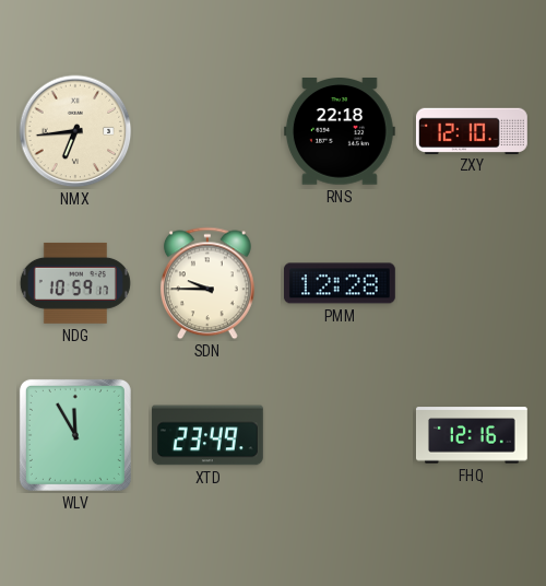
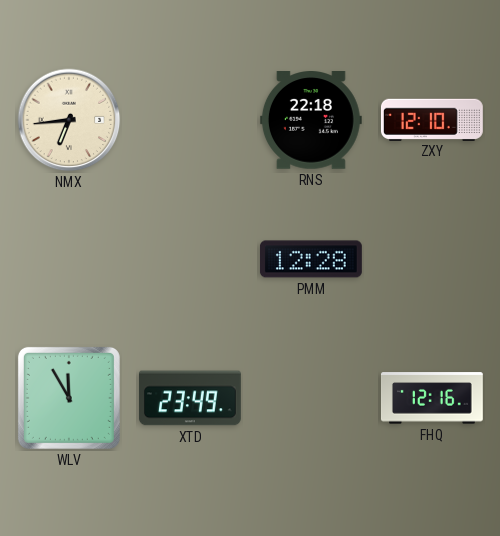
NDG: 10:59 -> none
SDN: 9:45 -> none
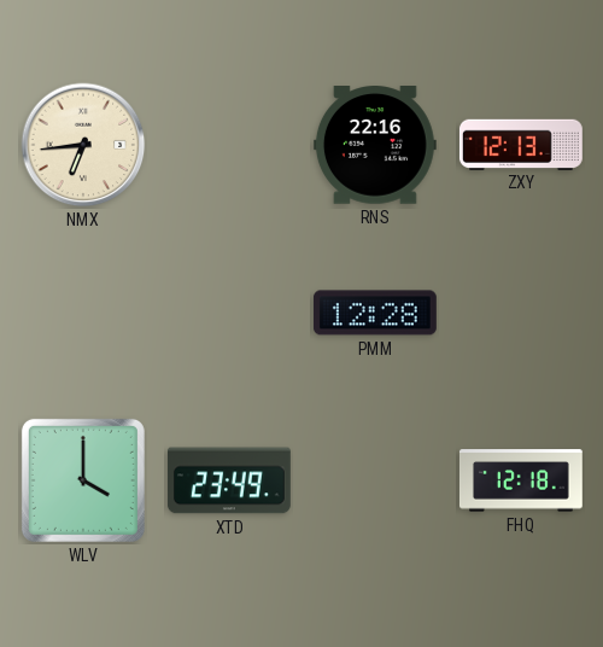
RNS: 22:18 -> 22:16
ZXY: 12:10 -> 12:13
WLV: 11:55 -> 4:00
FHQ: 12:16 -> 12:18
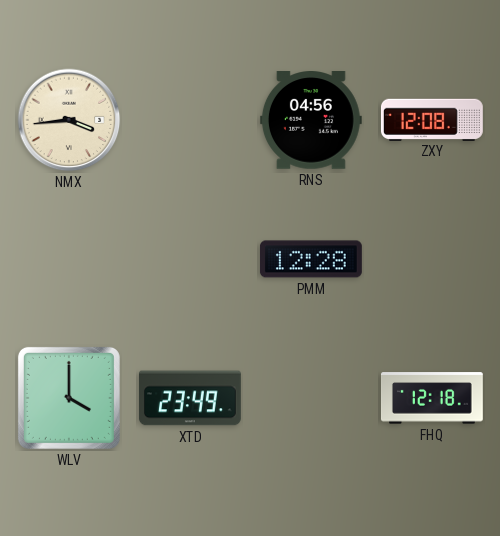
NMX: 6:44 -> 3:44
RNS: 22:16 -> 04:56
ZXY: 12:13 -> 12:08
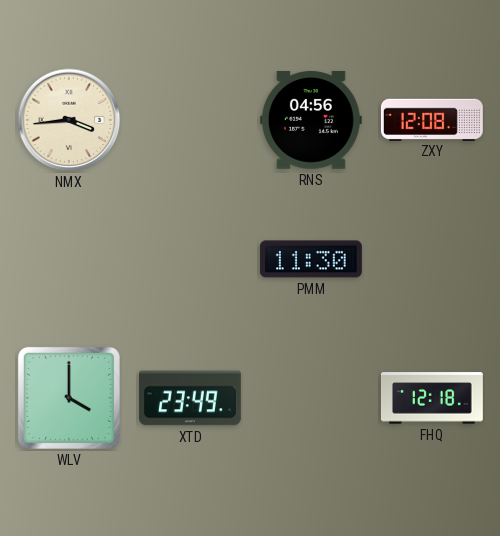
PMM: 12:28 -> 11:30
